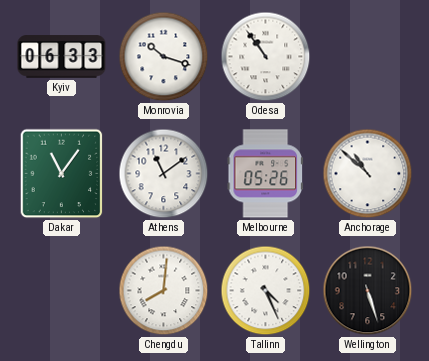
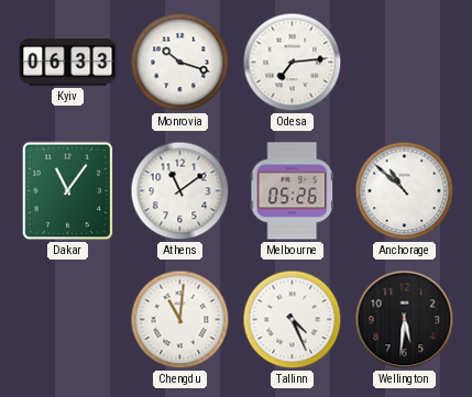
Odesa: 10:54 -> 7:14
Chengdu: 8:01 -> 11:01
Wellington: 5:27 -> 5:31
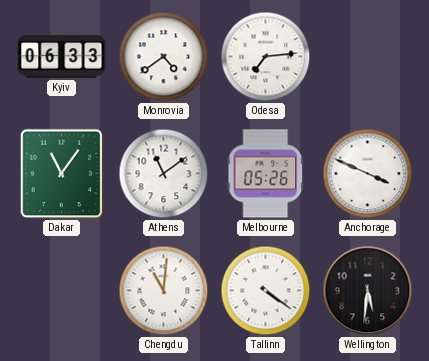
Monrovia: 10:18 -> 4:39
Anchorage: 10:52 -> 3:49
Tallinn: 4:26 -> 4:21
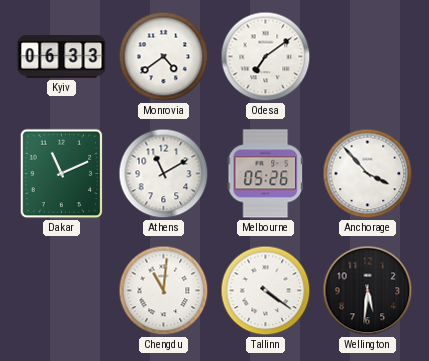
Odesa: 7:14 -> 7:09
Dakar: 11:06 -> 11:11
Athens: 11:09 -> 11:10
Anchorage: 3:49 -> 3:53
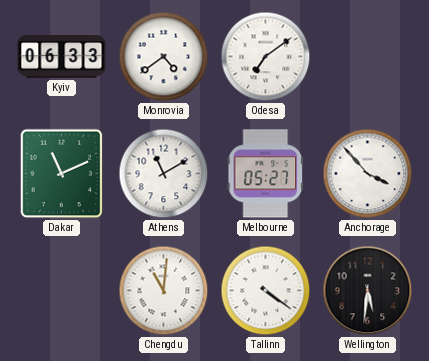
Melbourne: 05:26 -> 05:27
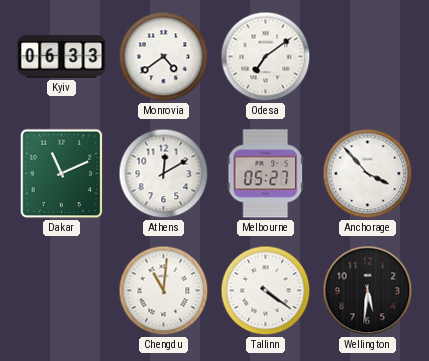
Athens: 11:10 -> 12:10
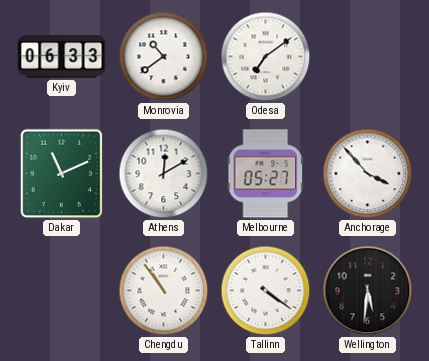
Monrovia: 4:39 -> 10:39
Chengdu: 11:01 -> 10:54
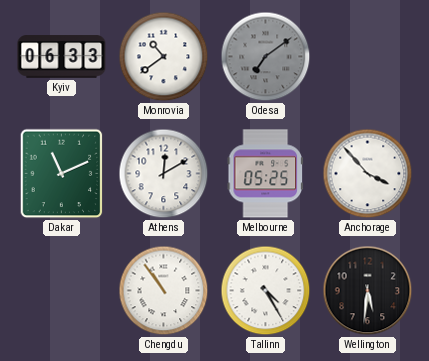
Odesa dial: white -> grey
Melbourne: 05:27 -> 05:25
Tallinn: 4:21 -> 4:25
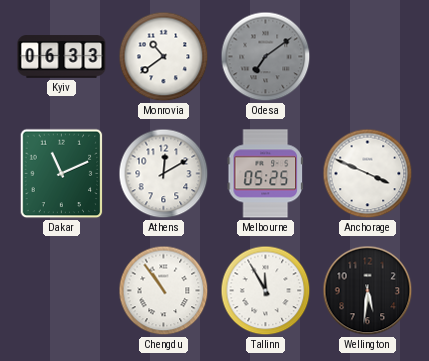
Anchorage: 3:53 -> 3:49
Tallinn: 4:25 -> 11:55
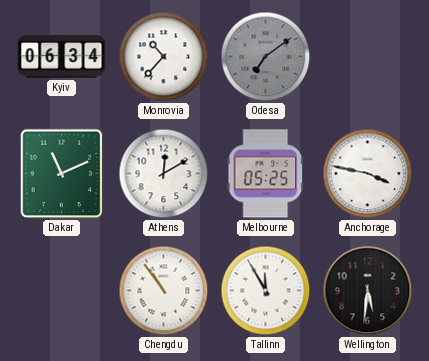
Kyiv: 06:33 -> 06:34
Monrovia: 10:39 -> 10:37
Anchorage: 3:49 -> 3:47
